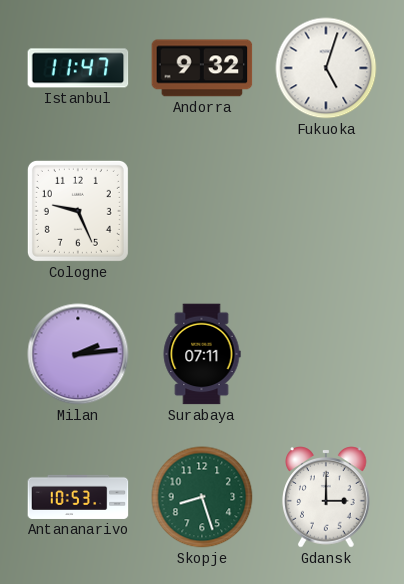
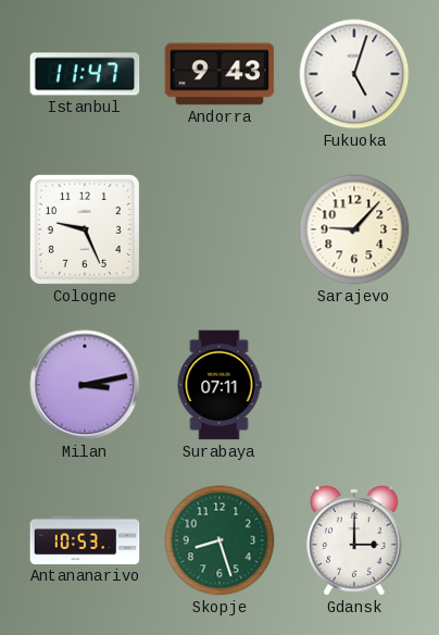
Andorra: 9:32 -> 9:43
Sarajevo: none -> 9:07
Milan: 2:14 -> 3:13
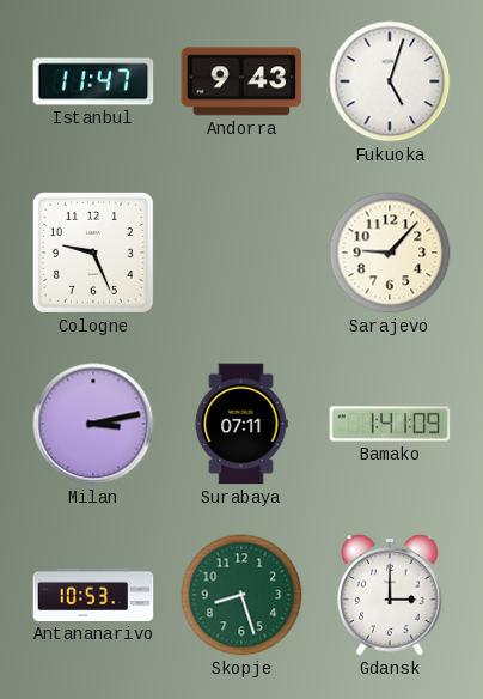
Bamako: none -> 1:41
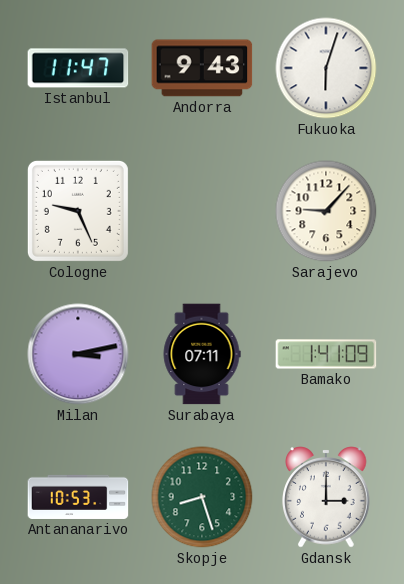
Fukuoka: 5:03 -> 6:03
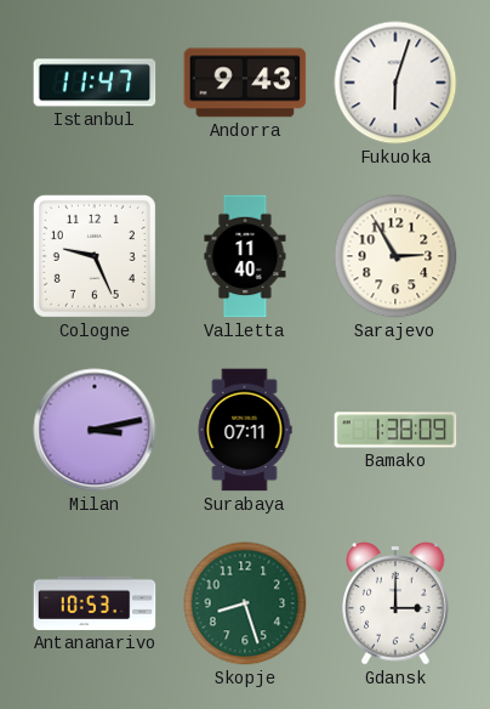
Valletta: none -> 11:40
Sarajevo: 9:07 -> 2:55
Bamako: 1:41 -> 1:38
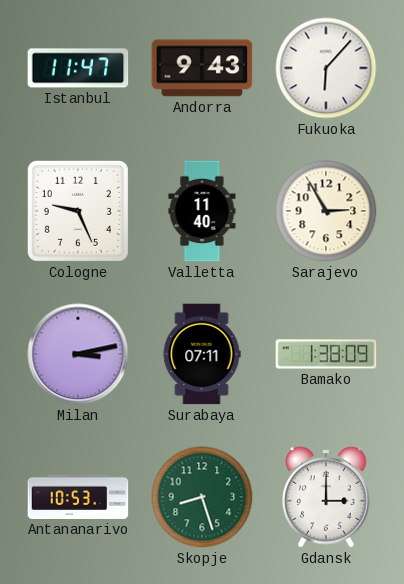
Fukuoka: 6:03 -> 6:07
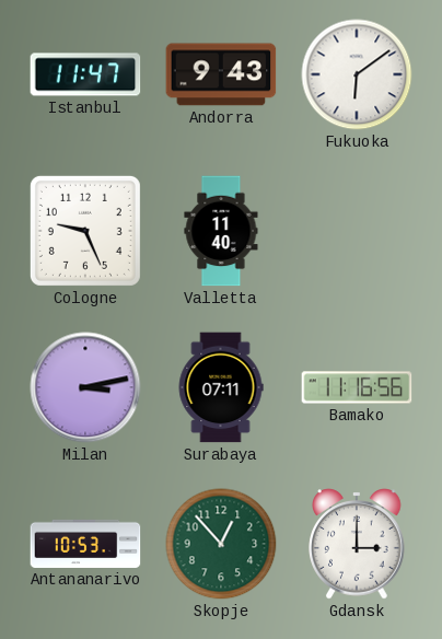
Fukuoka: 6:07 -> 6:09
Sarajevo: 2:55 -> none
Bamako: 1:38 -> 11:16
Skopje: 8:27 -> 12:53
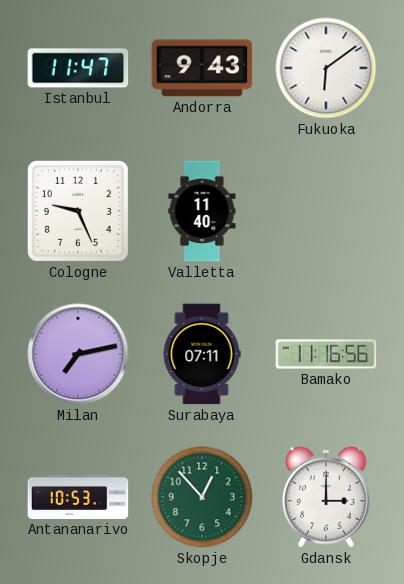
Milan: 3:13 -> 7:13
